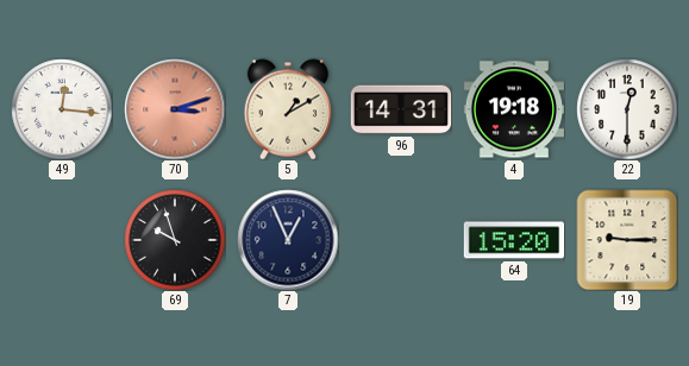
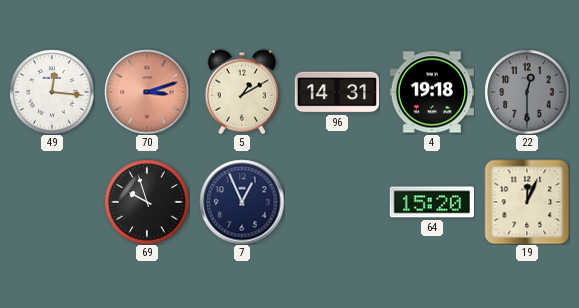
22 dial: white -> grey
19: 9:15 -> 12:04
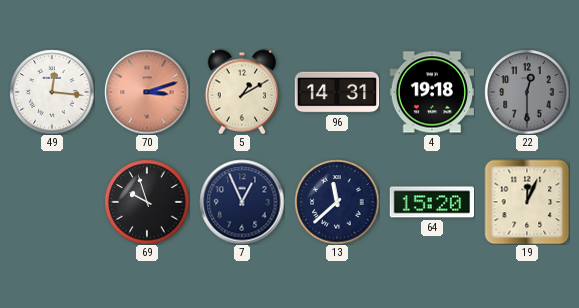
13: none -> 11:38
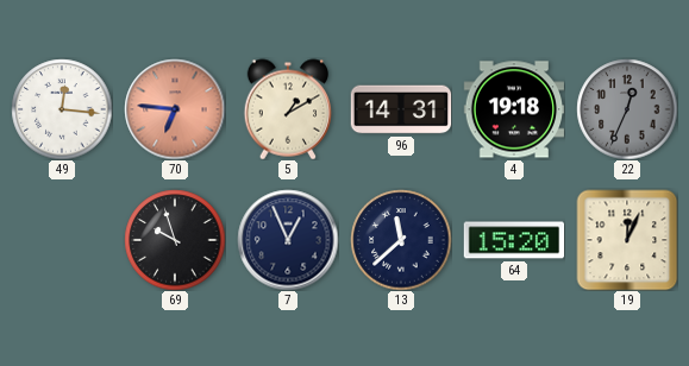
70: 3:12 -> 6:46
22: 12:30 -> 12:34
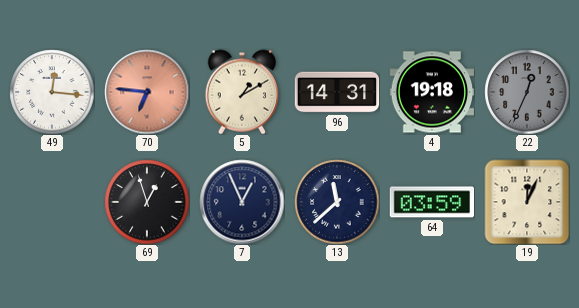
69: 9:57 -> 12:57
64: 15:20 -> 03:59
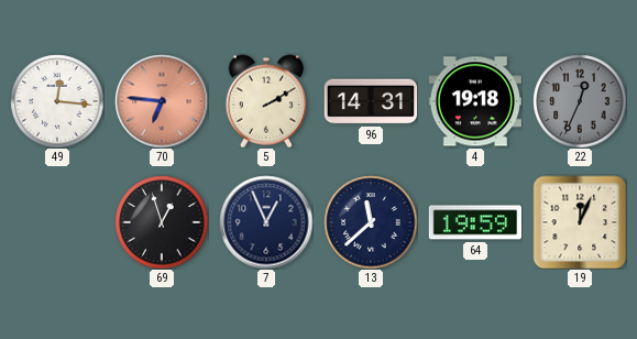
5: 1:10 -> 2:10
64: 03:59 -> 19:59
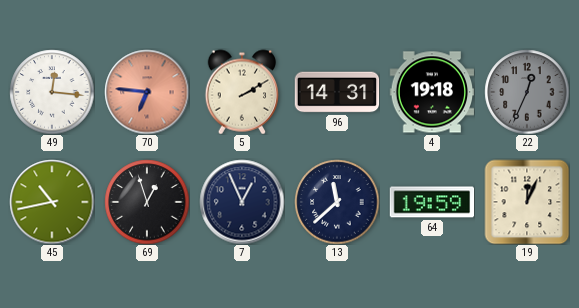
45: none -> 10:43
